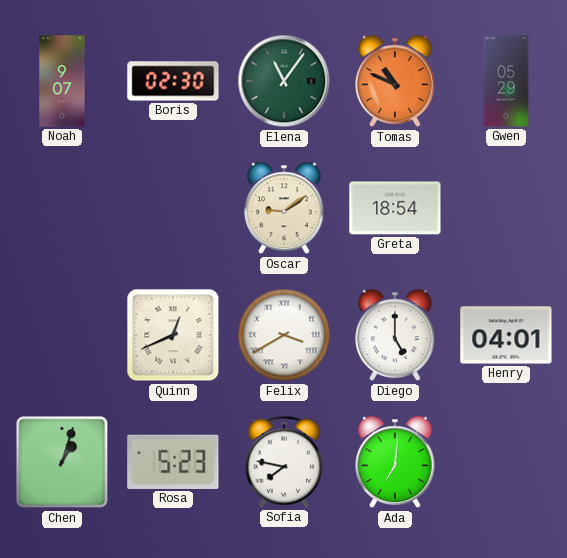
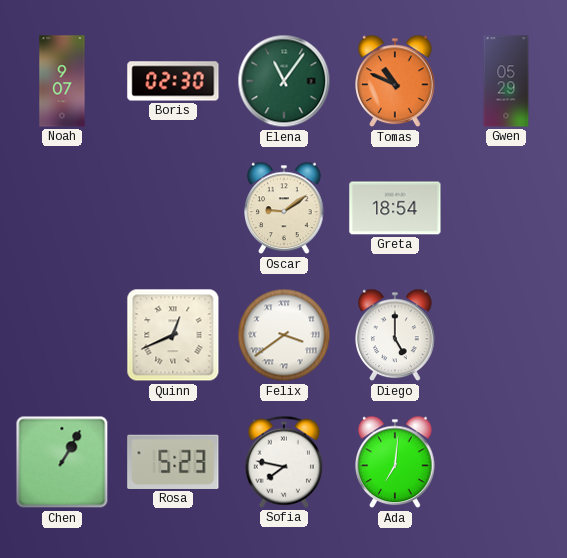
Felix: 3:40 -> 3:39
Henry: 04:01 -> none
Chen: 1:03 -> 1:05
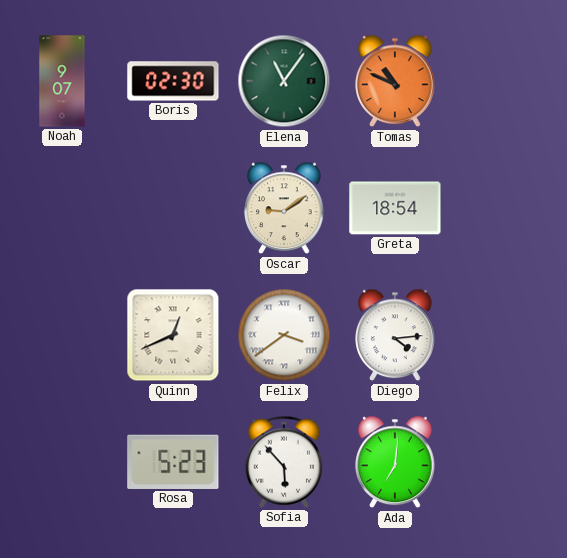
Gwen: 05:29 -> none
Diego: 5:00 -> 4:14
Chen: 1:05 -> none
Sofia: 7:47 -> 5:53
